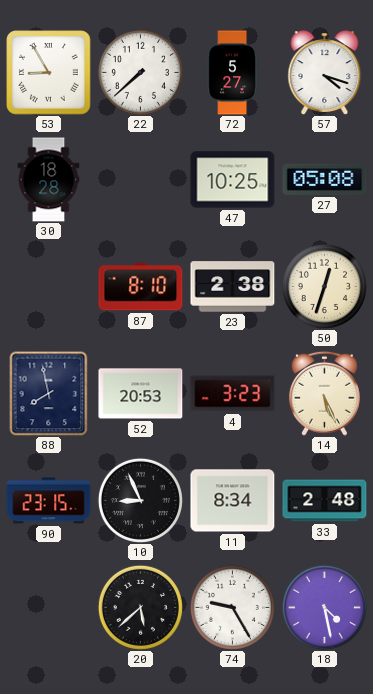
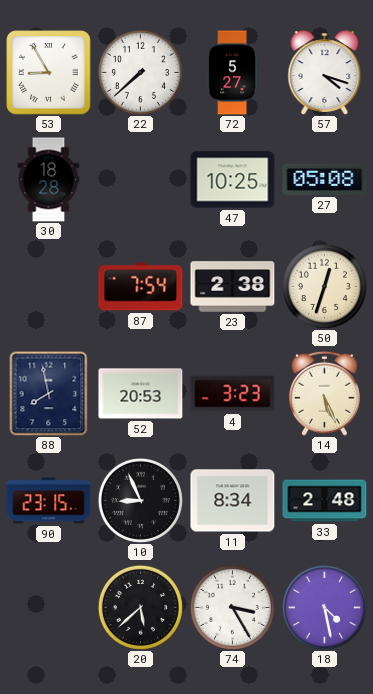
87: 8:10 -> 7:54
74: 9:25 -> 3:25
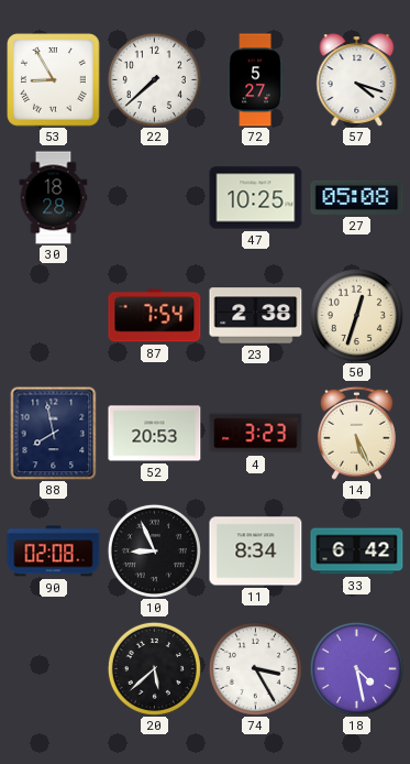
90: 23:15 -> 02:08
33: 2:48 -> 6:42
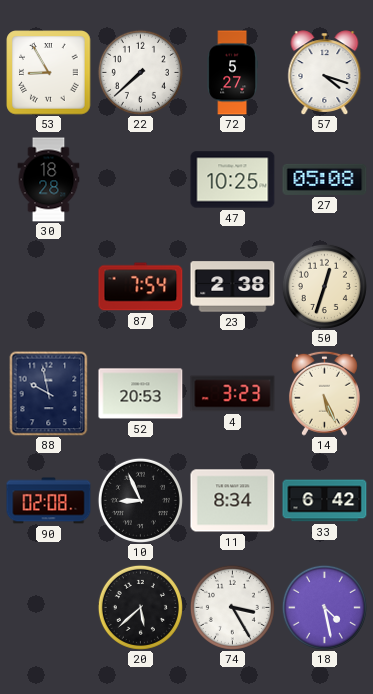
88: 7:58 -> 9:58
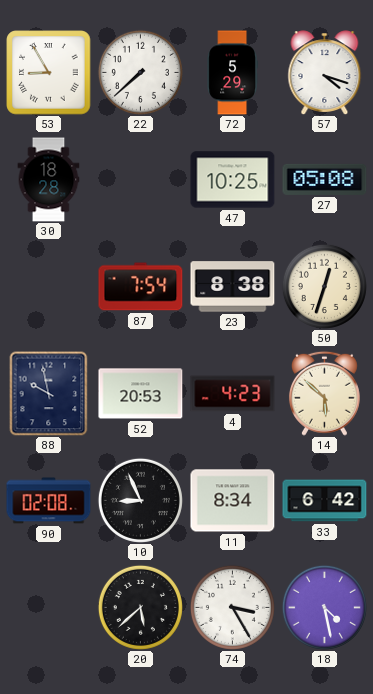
72: 5:27 -> 5:29
23: 2:38 -> 8:38
4: 3:23 -> 4:23
14: 5:26 -> 5:52
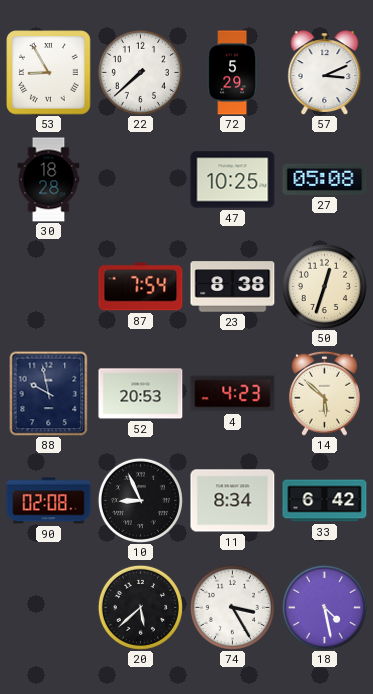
57: 4:18 -> 3:11
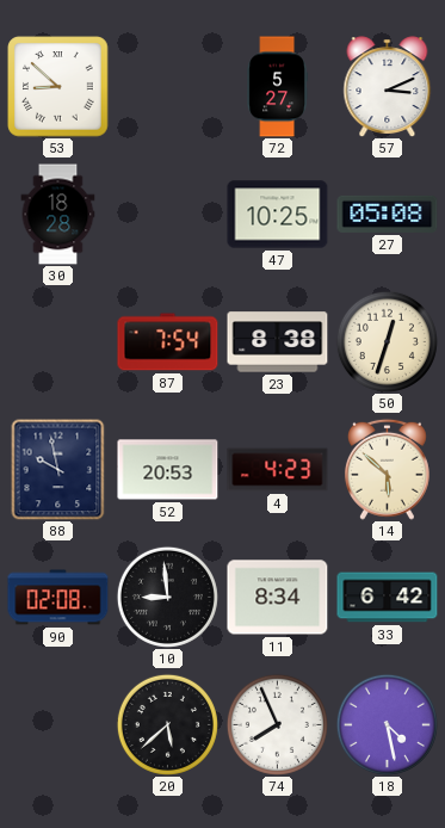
53: 8:55 -> 8:52
22: 7:38 -> none
72: 5:29 -> 5:27
10: 8:56 -> 8:59
74: 3:25 -> 7:56
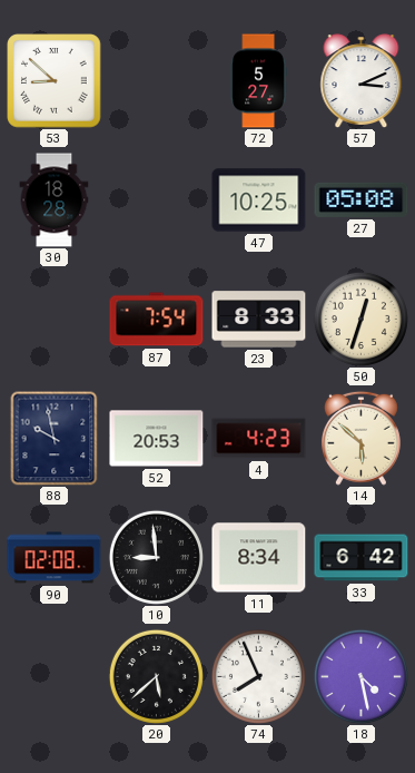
23: 8:38 -> 8:33
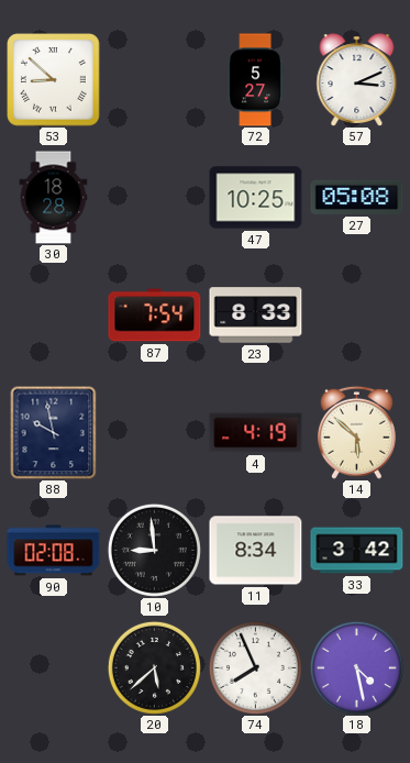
50: 12:33 -> none
52: 20:53 -> none
4: 4:23 -> 4:19
33: 6:42 -> 3:42
